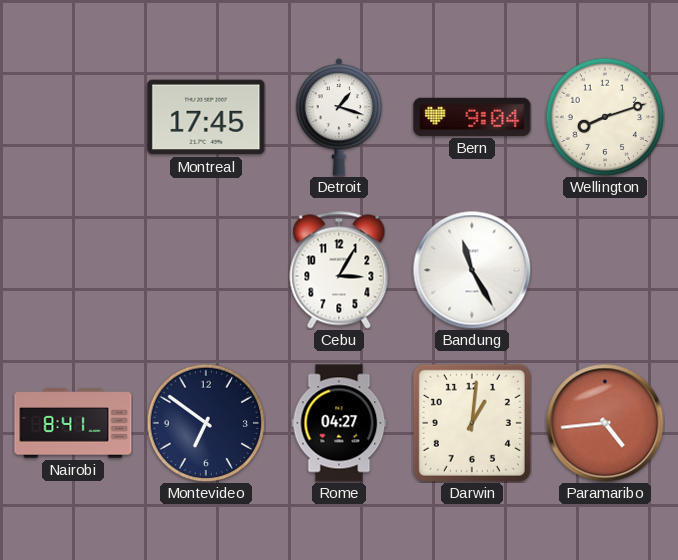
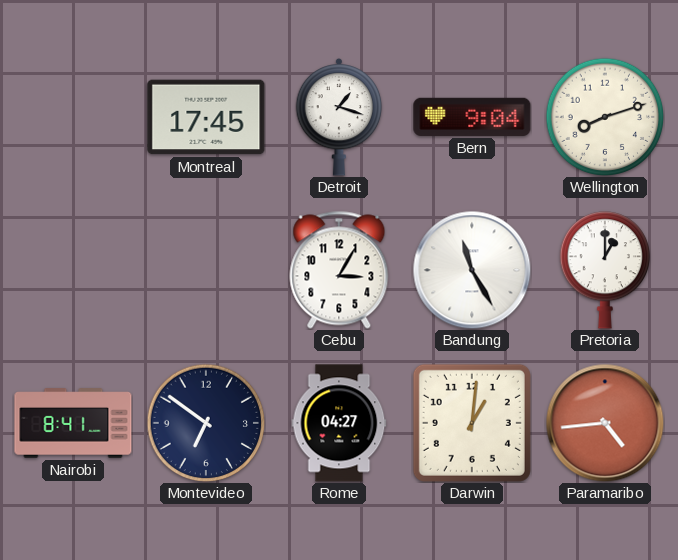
Pretoria: none -> 1:00
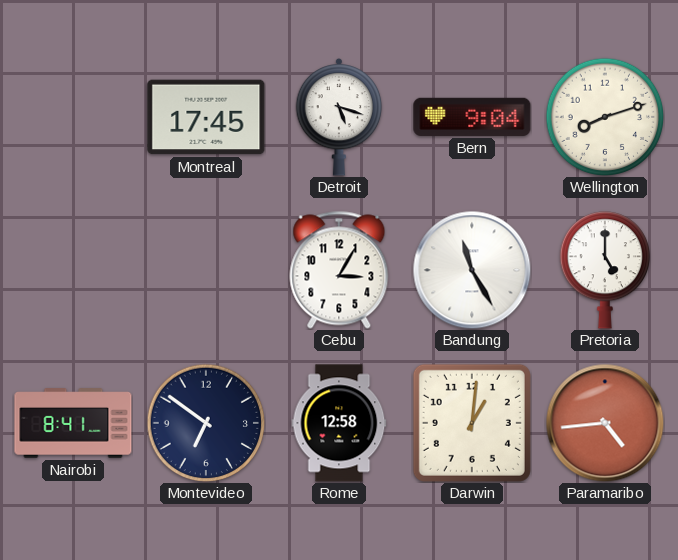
Detroit: 1:18 -> 5:18
Pretoria: 1:00 -> 5:00
Rome: 04:27 -> 12:58
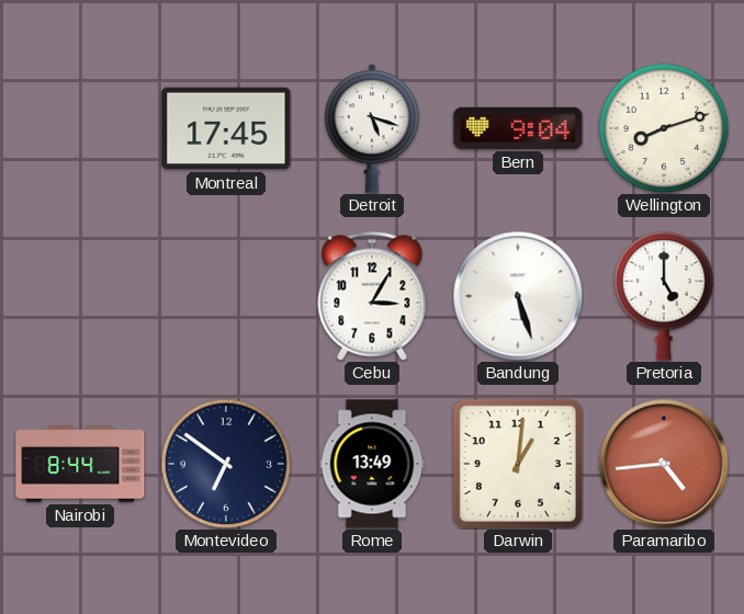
Bandung: 11:25 -> 5:27
Nairobi: 8:41 -> 8:44
Rome: 12:58 -> 13:49
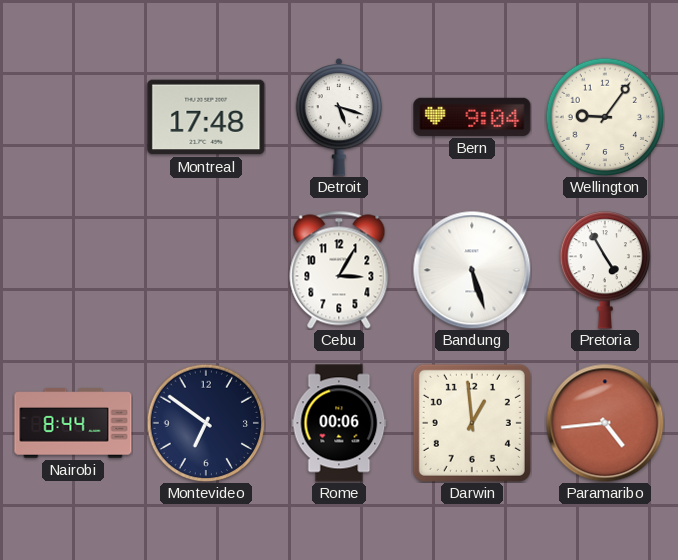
Montreal: 17:45 -> 17:48
Wellington: 8:12 -> 9:06
Pretoria: 5:00 -> 4:55
Rome: 13:49 -> 00:06
Darwin: 1:01 -> 12:59
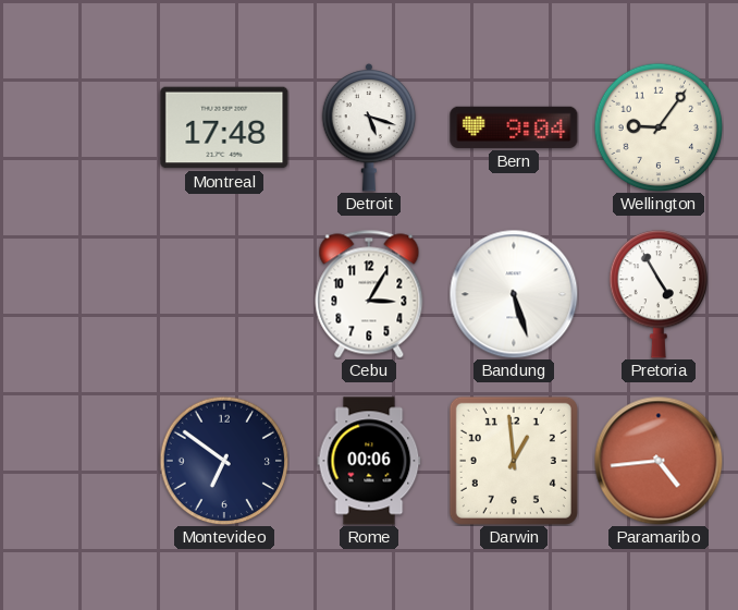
Nairobi: 8:44 -> none
